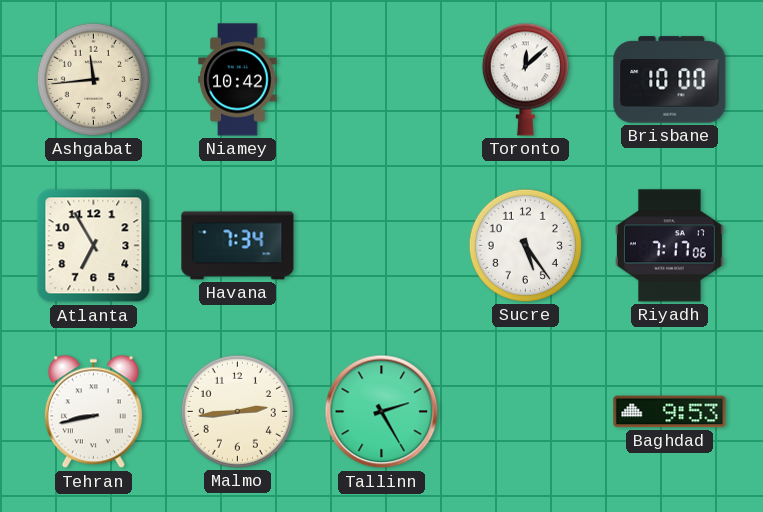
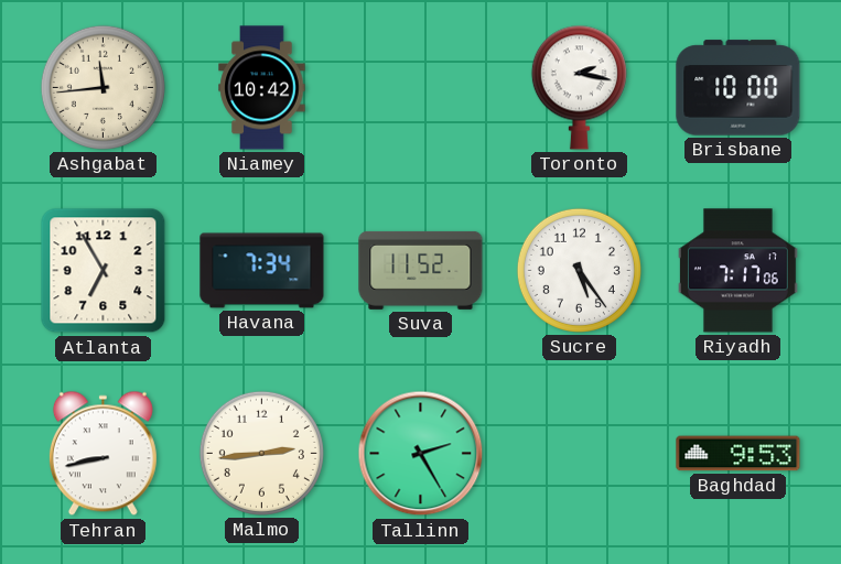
Toronto: 12:08 -> 2:17
Suva: none -> 11:52
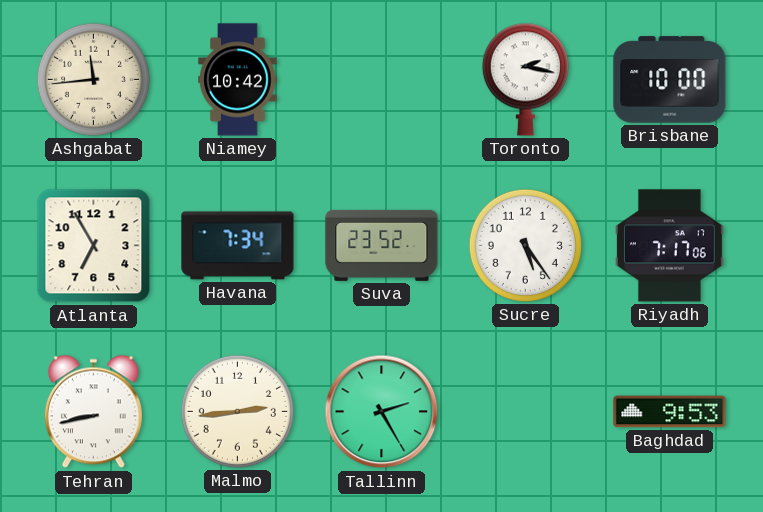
Suva: 11:52 -> 23:52
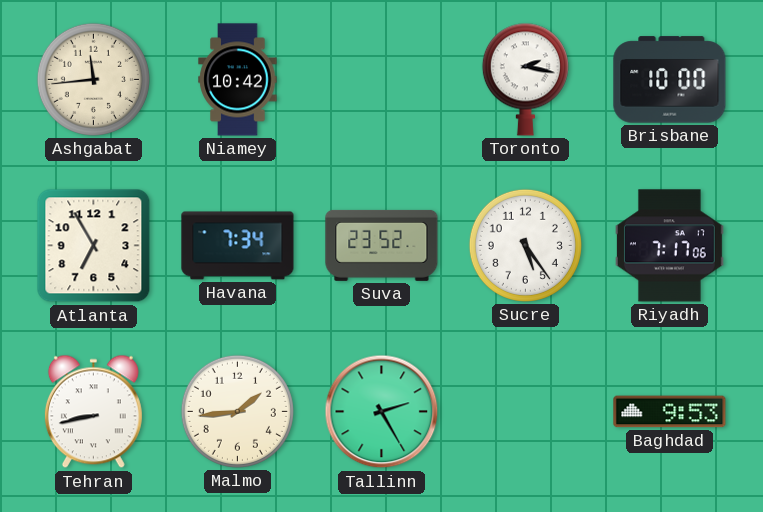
Malmo: 2:44 -> 1:44
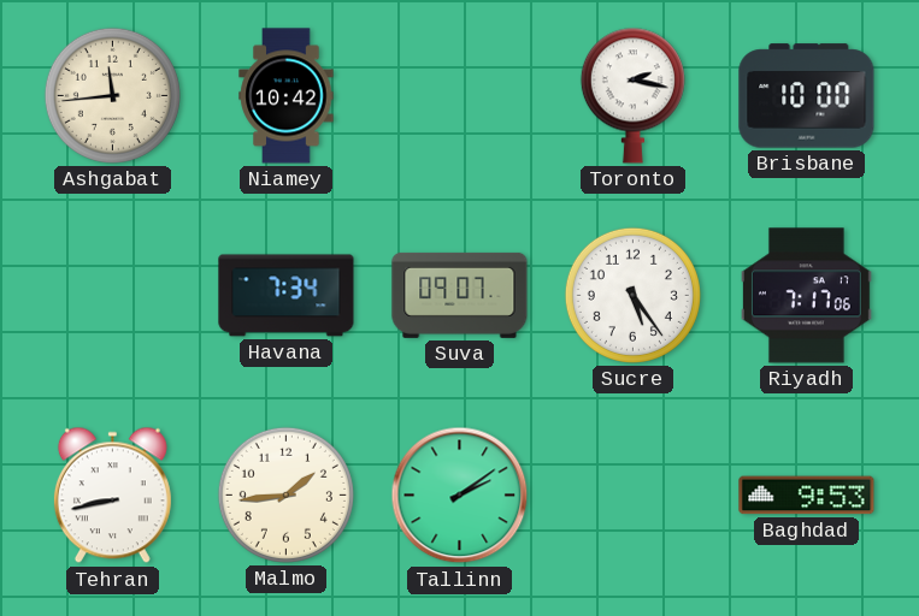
Atlanta: 6:55 -> none
Suva: 23:52 -> 09:07
Tallinn: 2:25 -> 2:09
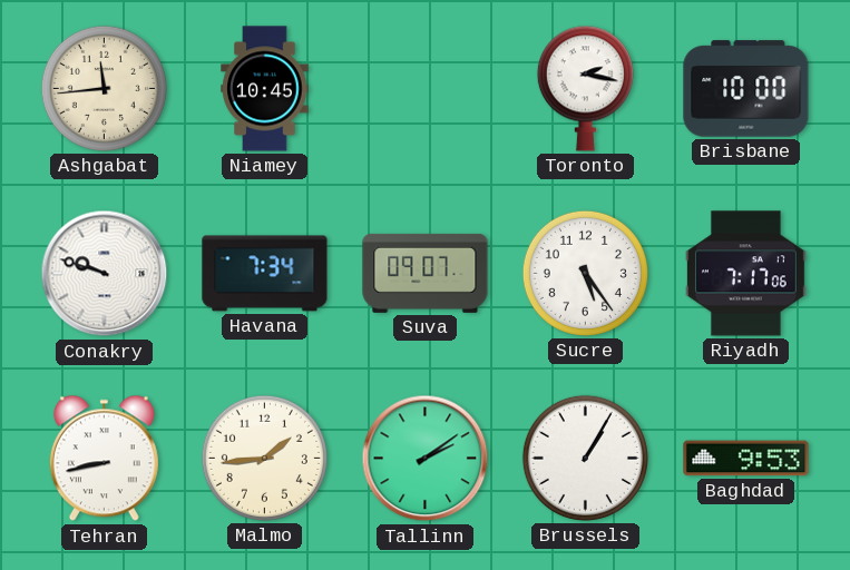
Niamey: 10:42 -> 10:45
Conakry: none -> 9:48
Brussels: none -> 1:05
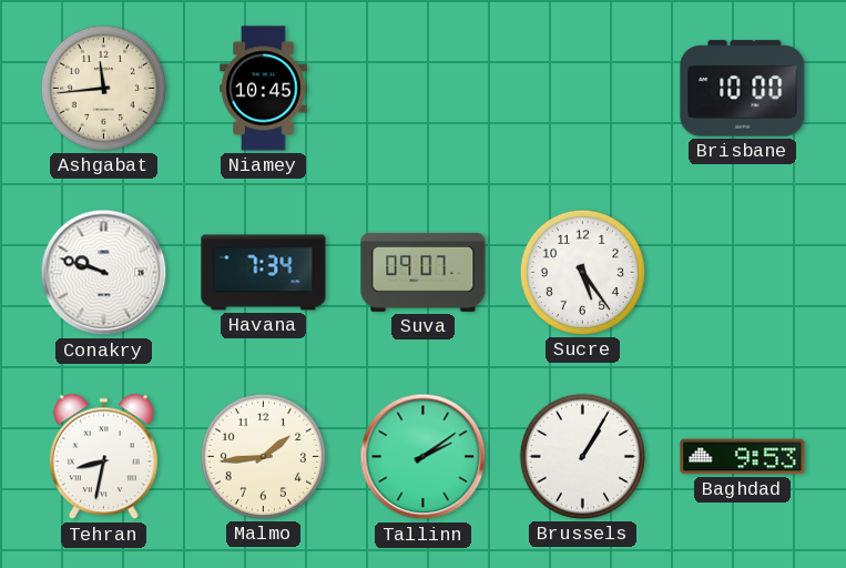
Toronto: 2:17 -> none
Riyadh: 7:17 -> none
Tehran: 8:43 -> 8:32
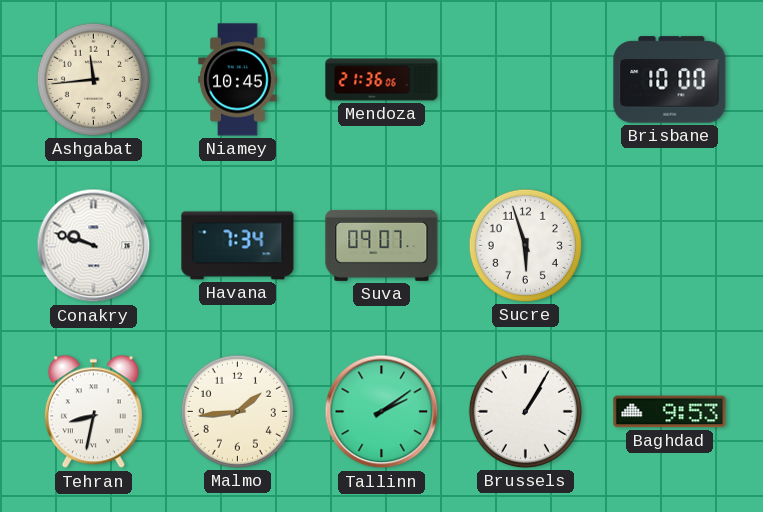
Mendoza: none -> 21:36
Sucre: 5:24 -> 5:57
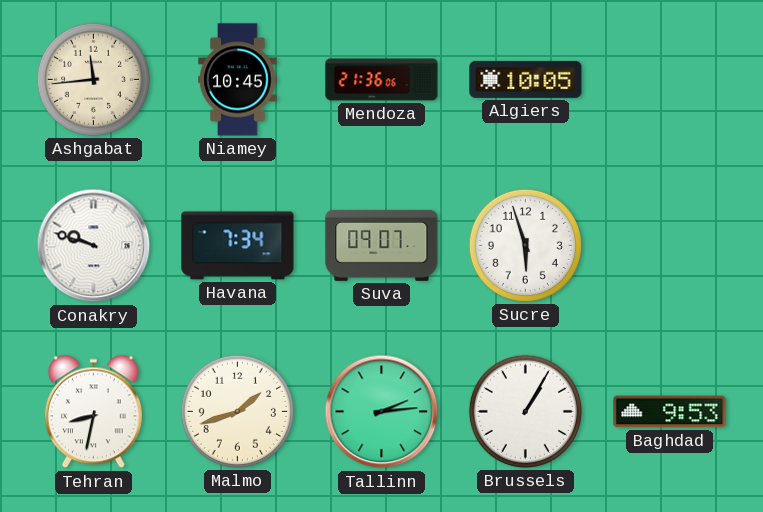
Algiers: none -> 10:05
Brisbane: 10:00 -> none
Malmo: 1:44 -> 1:42
Tallinn: 2:09 -> 2:14
